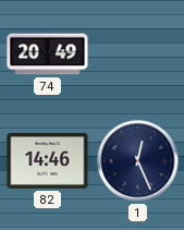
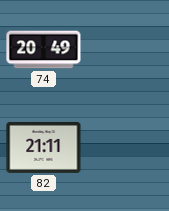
82: 14:46 -> 21:11
1: 12:26 -> none
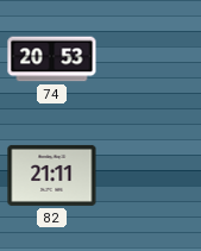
74: 20:49 -> 20:53
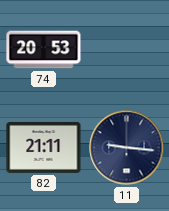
11: none -> 9:16
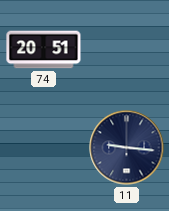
74: 20:53 -> 20:51
82: 21:11 -> none
